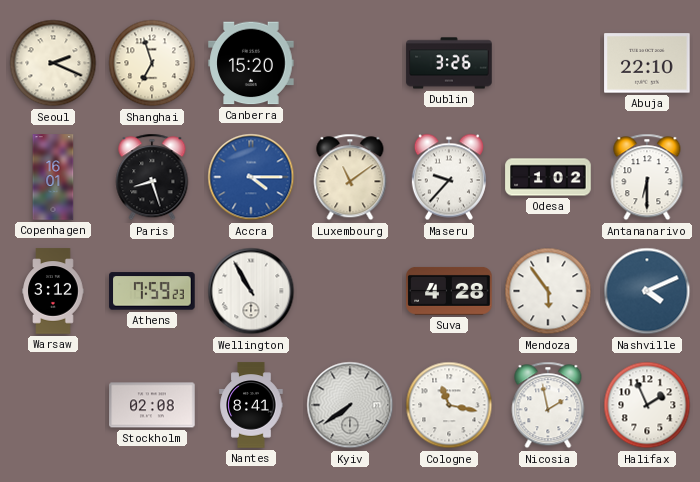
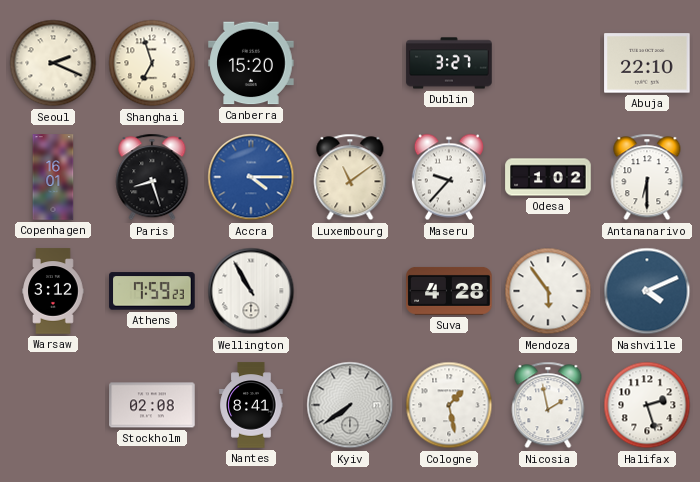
Dublin: 3:26 -> 3:27
Cologne: 11:17 -> 1:28
Halifax: 1:56 -> 2:27
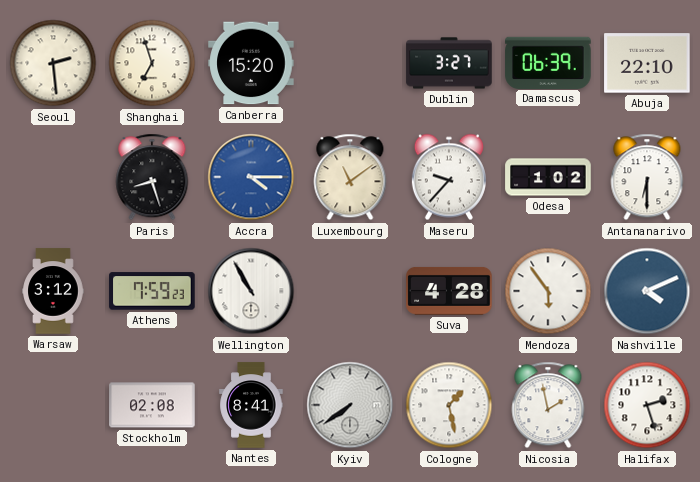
Seoul: 2:19 -> 2:29
Damascus: none -> 06:39
Copenhagen: 16:01 -> none
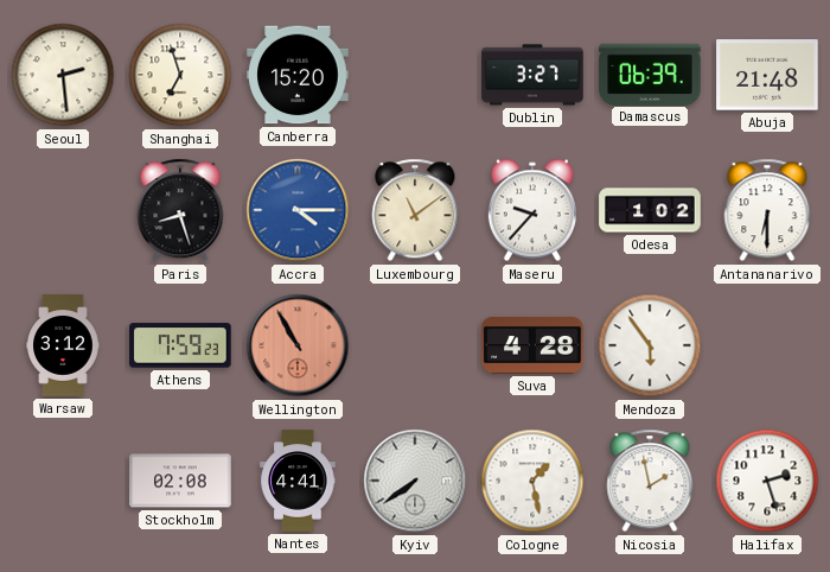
Abuja: 22:10 -> 21:48
Wellington dial: white -> salmon
Nashville: 4:11 -> none
Nantes: 8:41 -> 4:41
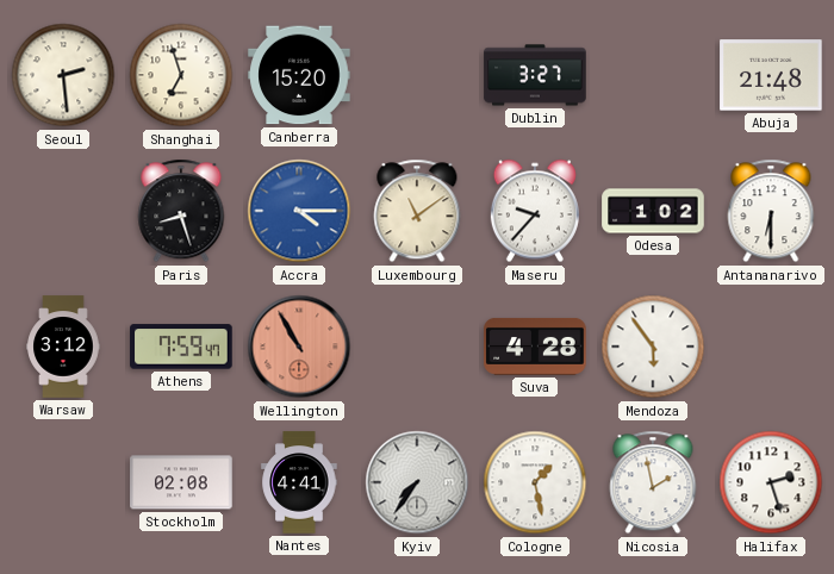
Damascus: 06:39 -> none
Athens: 7:59:23 -> 7:59:47
Kyiv: 7:39 -> 7:36
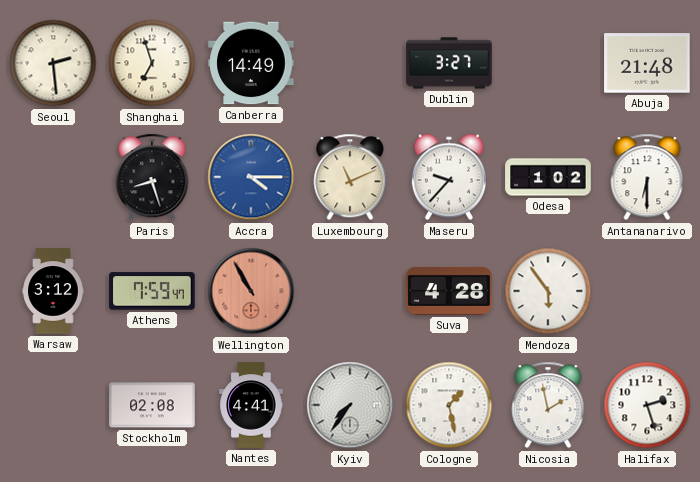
Canberra: 15:20 -> 14:49
Luxembourg: 11:09 -> 11:11
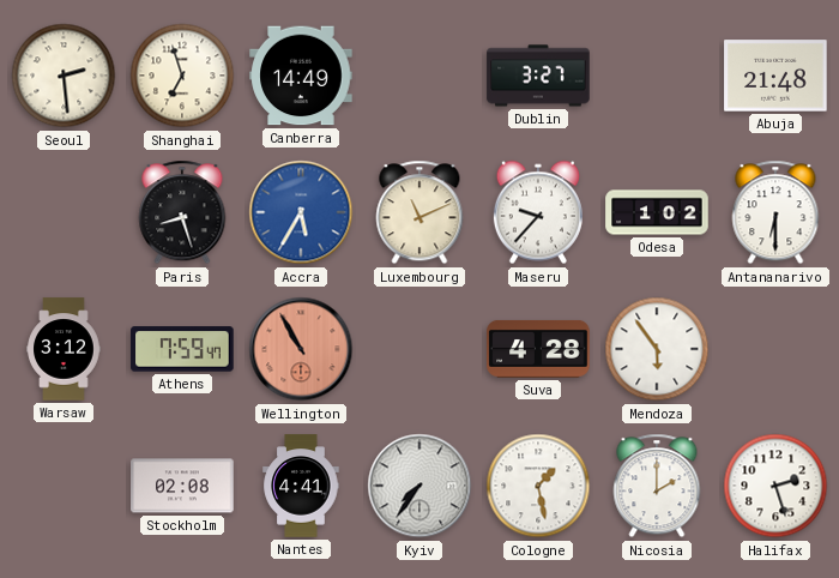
Accra: 4:15 -> 5:35
Nicosia: 1:58 -> 2:00
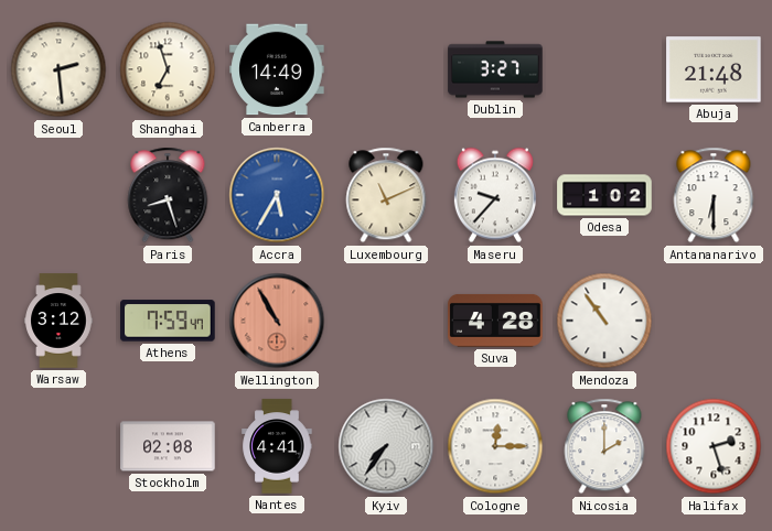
Mendoza: 5:54 -> 10:54
Cologne: 1:28 -> 12:15
